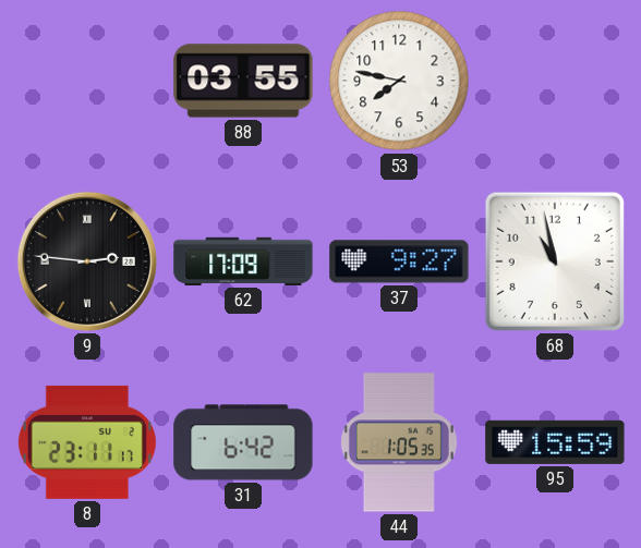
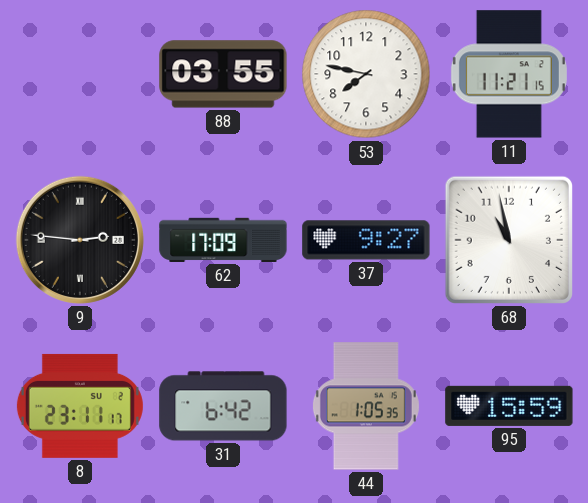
11: none -> 11:21
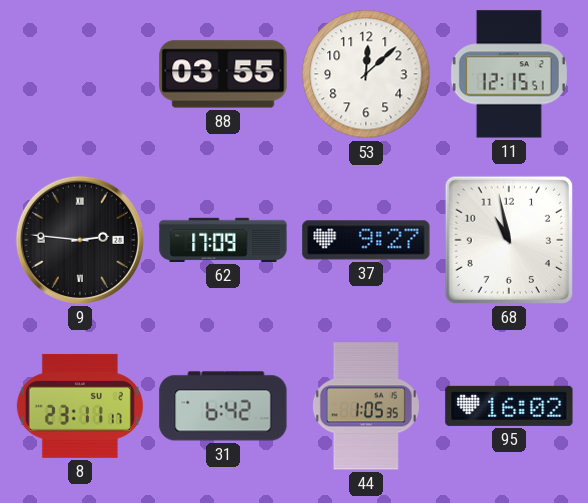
53: 7:47 -> 12:08
11: 11:21 -> 12:15
95: 15:59 -> 16:02
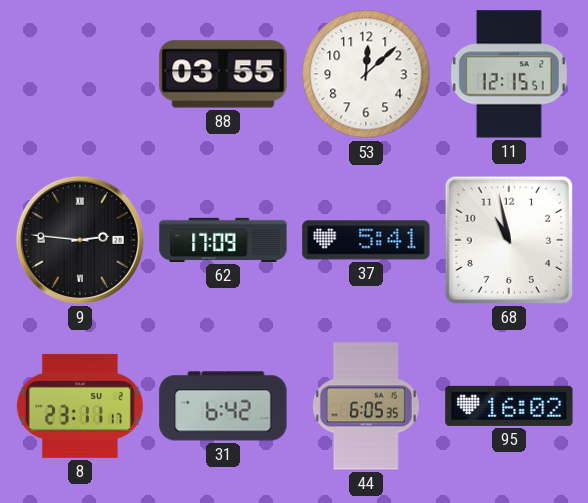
37: 9:27 -> 5:41
44: 1:05 -> 6:05
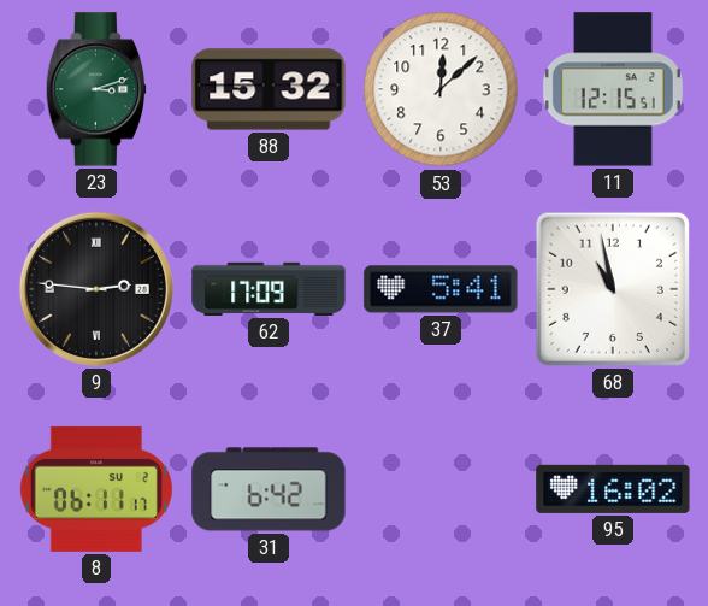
23: none -> 3:12
88: 03:55 -> 15:32
8: 23:11 -> 06:11
44: 6:05 -> none
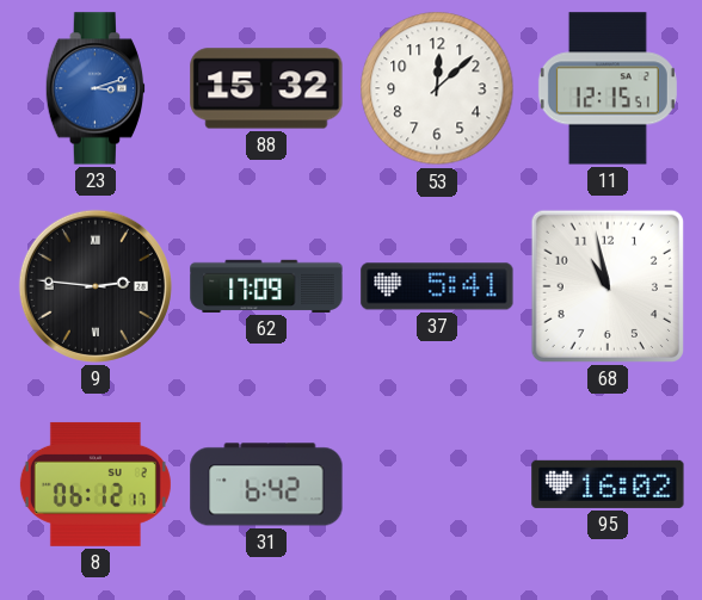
23 dial: green -> blue
8: 06:11 -> 06:12
